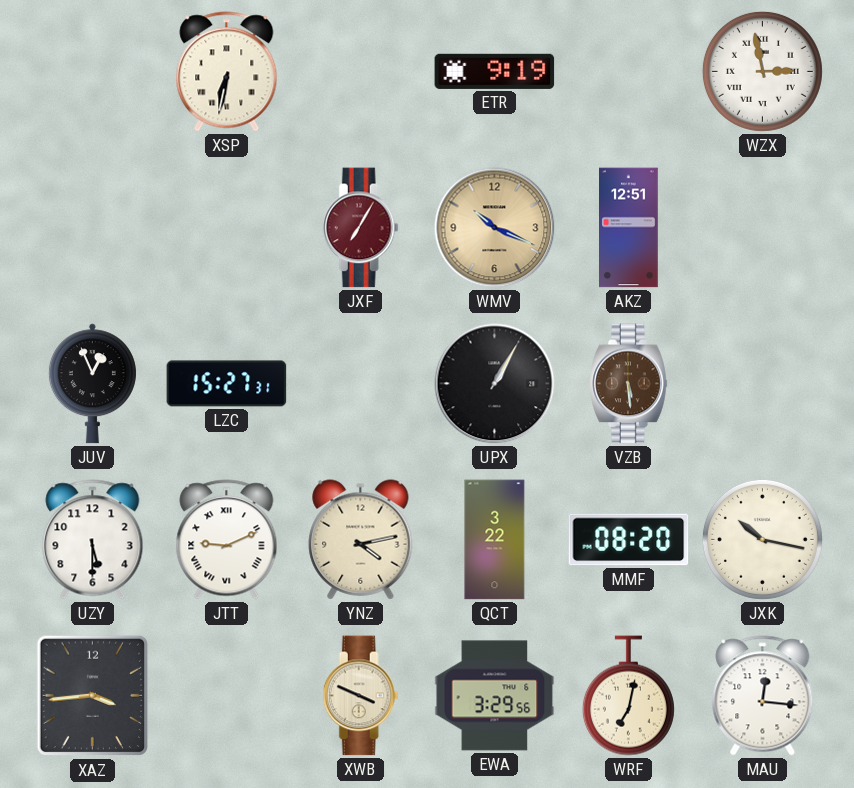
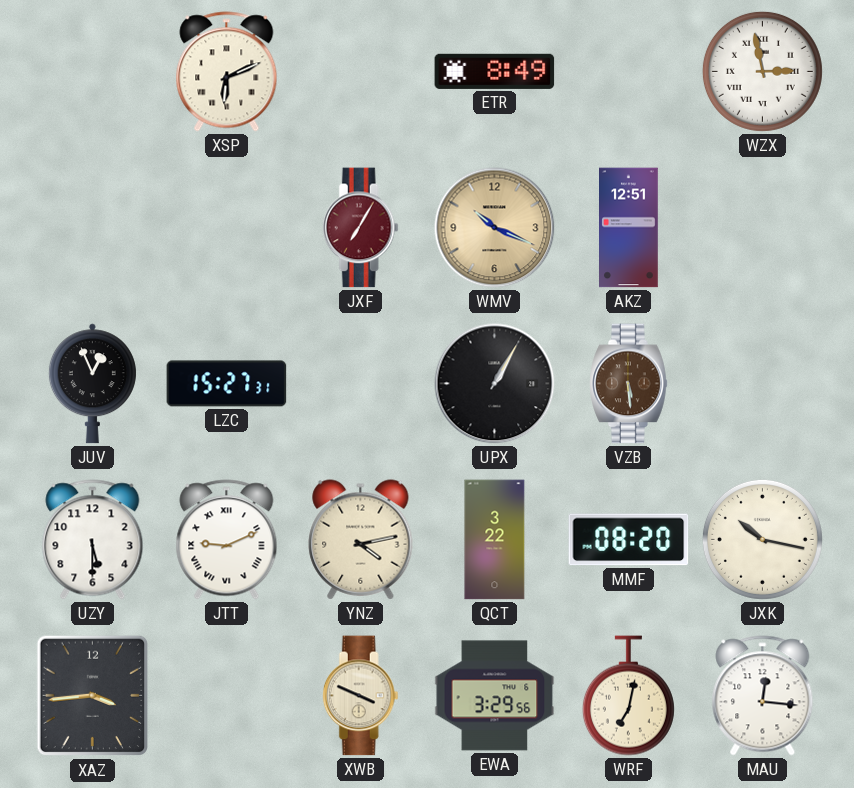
XSP: 6:32 -> 6:11
ETR: 9:19 -> 8:49
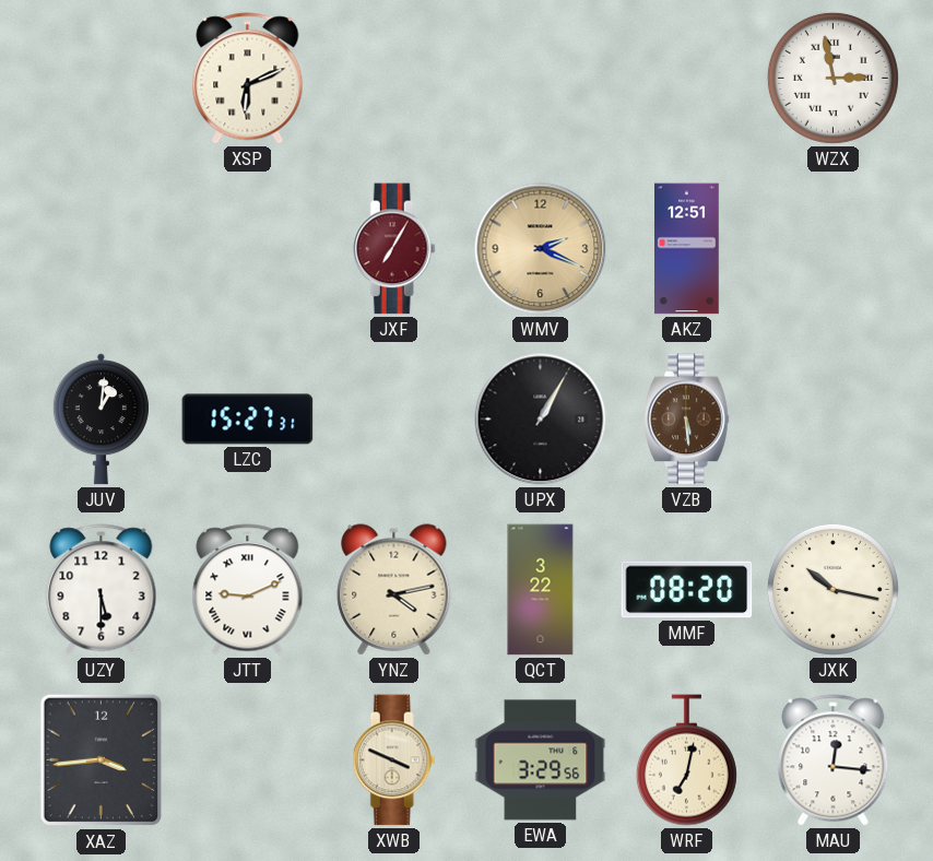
ETR: 8:49 -> none
WMV: 10:19 -> 2:19
JUV: 12:56 -> 1:01
